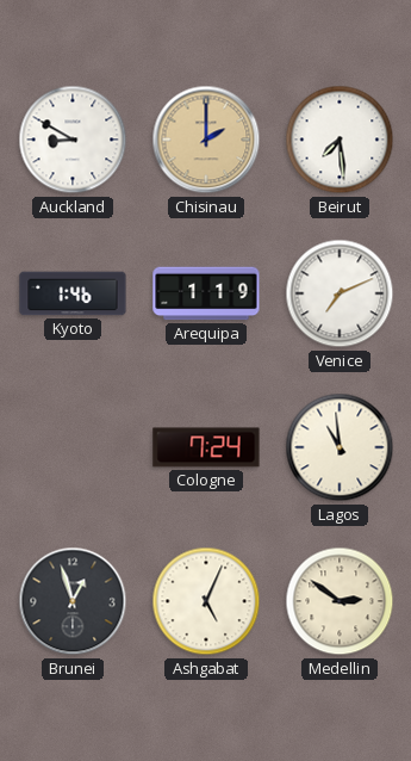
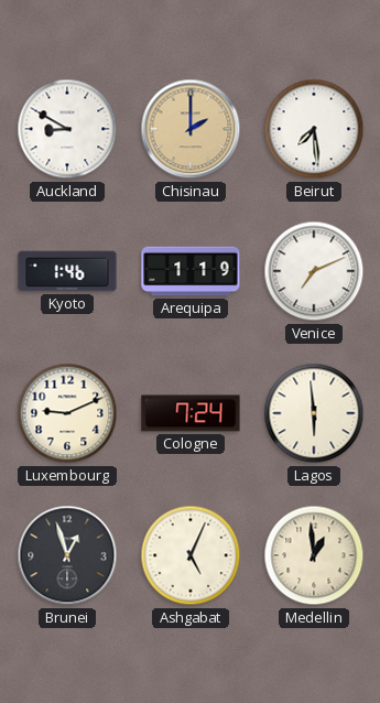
Luxembourg: none -> 9:11
Lagos: 10:59 -> 5:59
Medellin: 2:51 -> 12:59
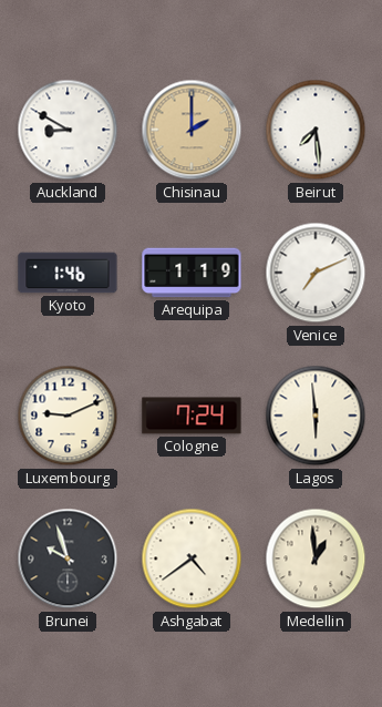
Brunei: 12:57 -> 9:57
Ashgabat: 5:04 -> 4:39
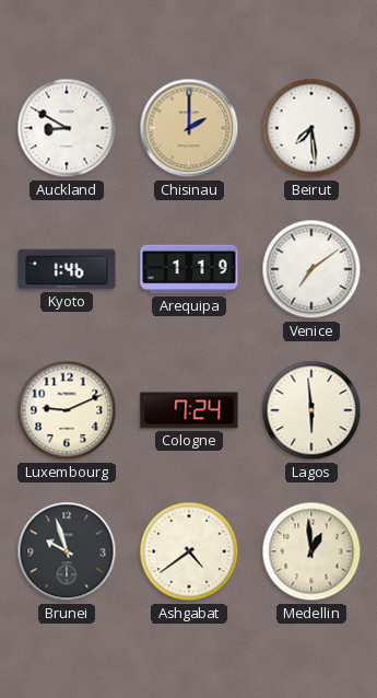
Venice: 7:11 -> 7:09
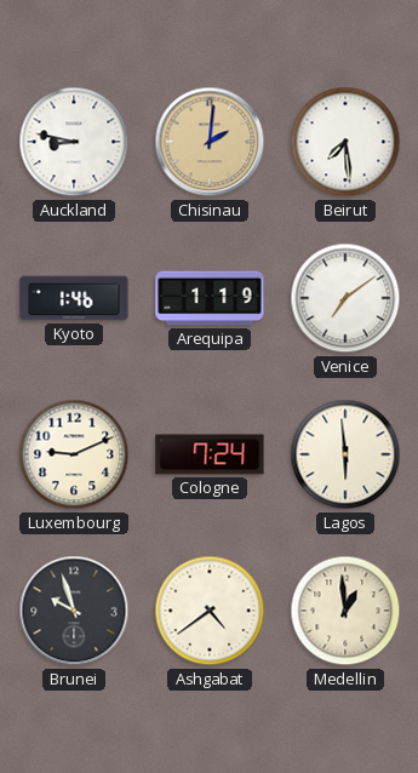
Auckland: 8:50 -> 8:47
Chisinau: 2:00 -> 2:01
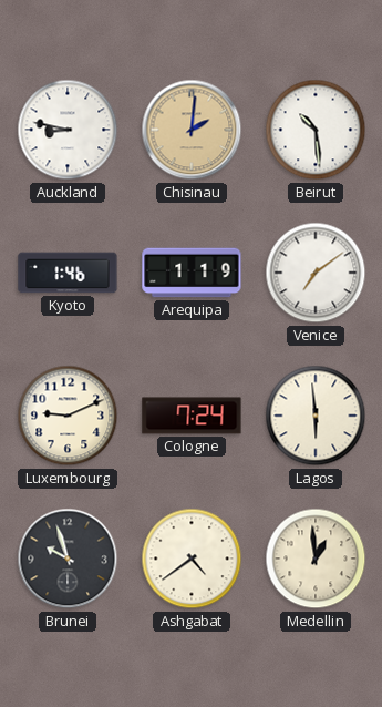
Beirut: 7:29 -> 10:29
